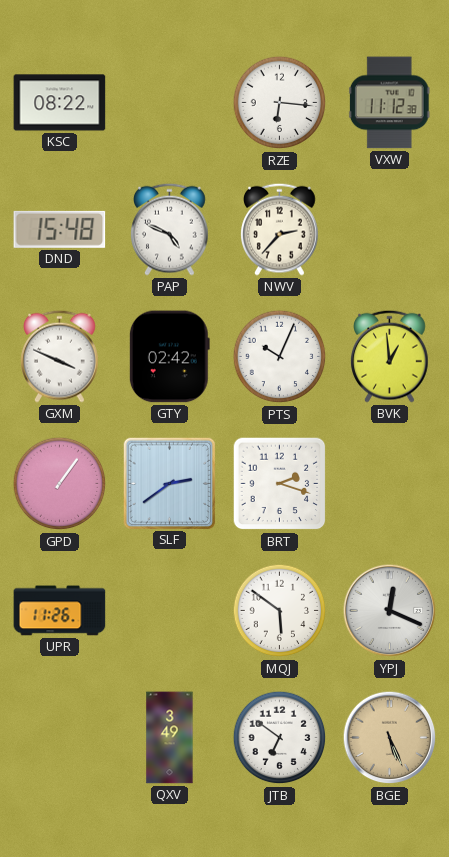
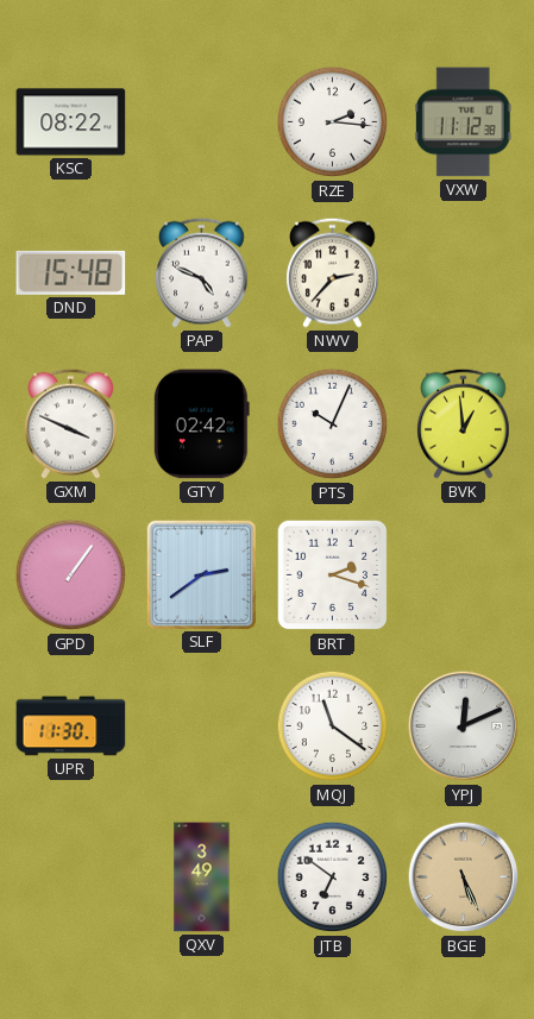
RZE: 6:16 -> 2:16
UPR: 11:26 -> 11:30
MQJ: 5:51 -> 11:21
YPJ: 12:19 -> 12:11
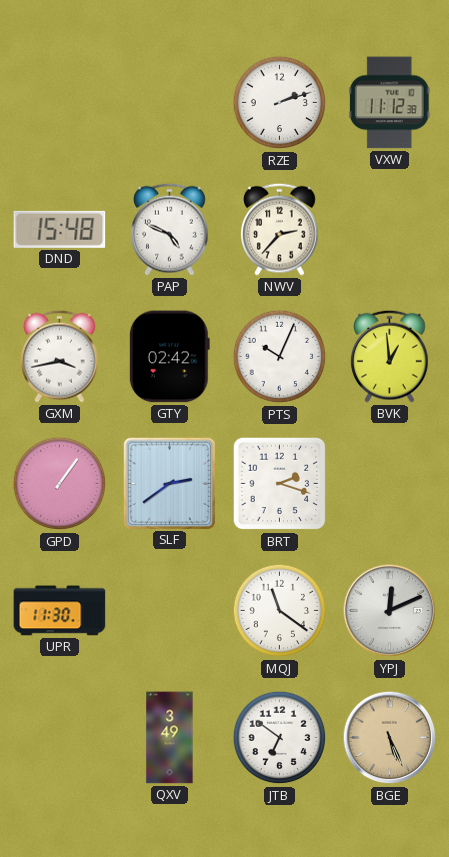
KSC: 08:22 -> none
RZE: 2:16 -> 2:12
GXM: 3:49 -> 3:43
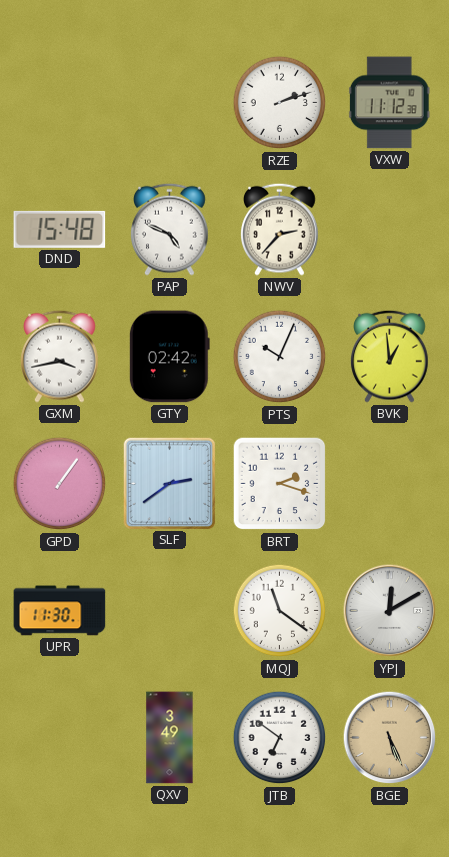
YPJ: 12:11 -> 12:10
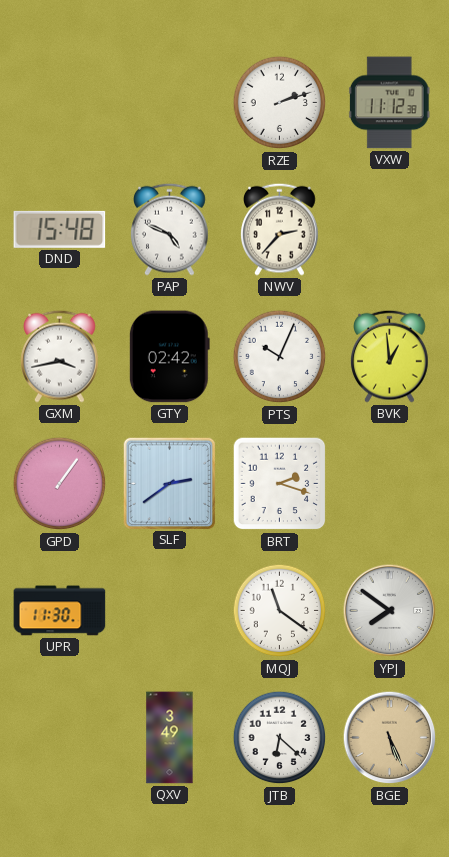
YPJ: 12:10 -> 7:51
JTB: 6:51 -> 6:22
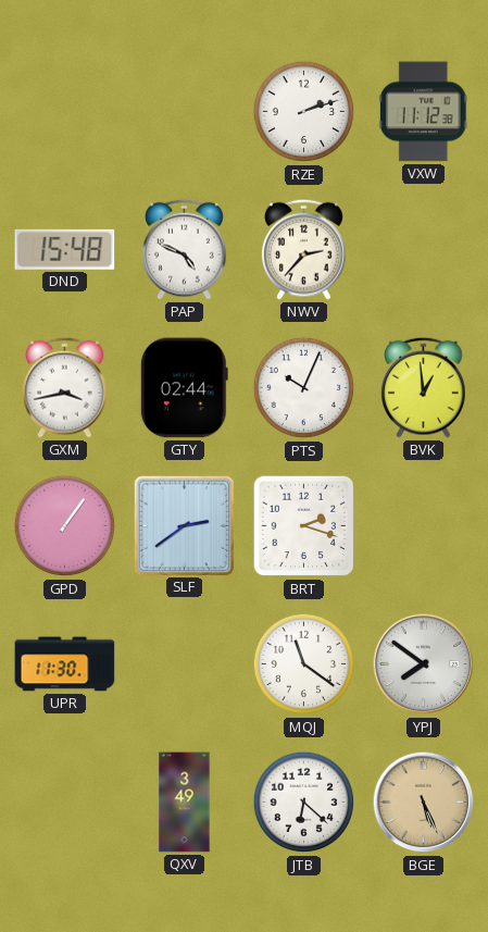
GTY: 02:42 -> 02:44
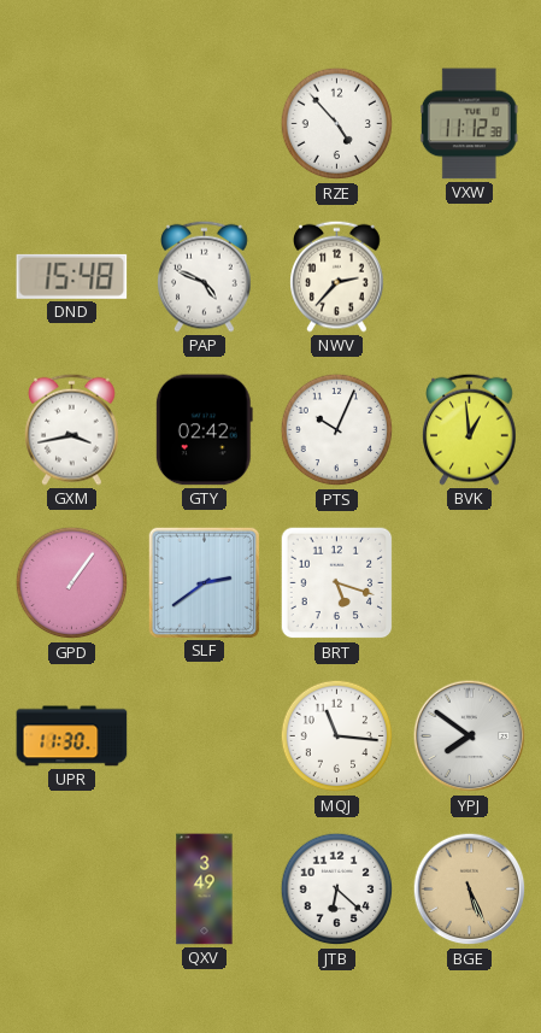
RZE: 2:12 -> 4:53
GTY: 02:44 -> 02:42
BRT: 2:18 -> 5:18
MQJ: 11:21 -> 11:16
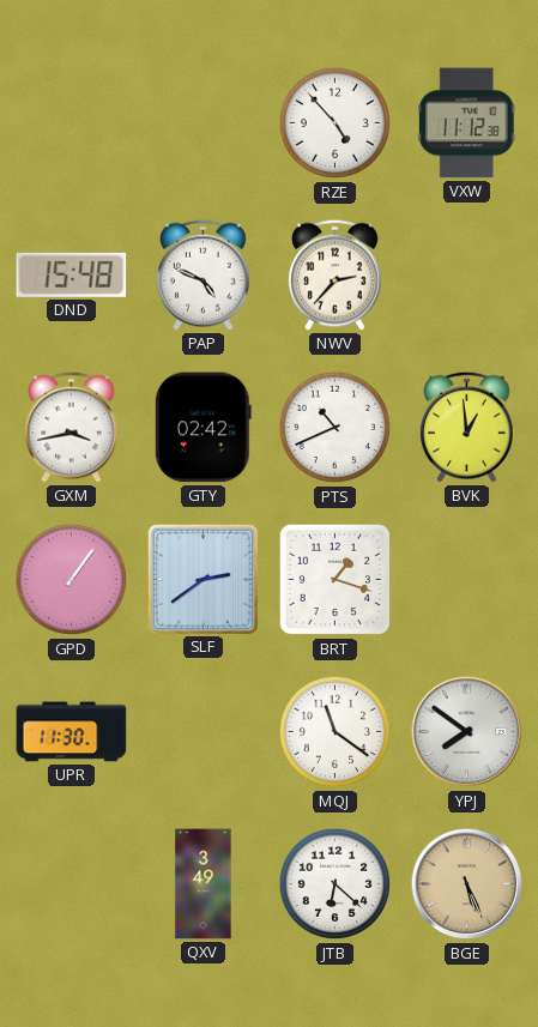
PTS: 10:04 -> 10:41
BRT: 5:18 -> 1:18
MQJ: 11:16 -> 11:21
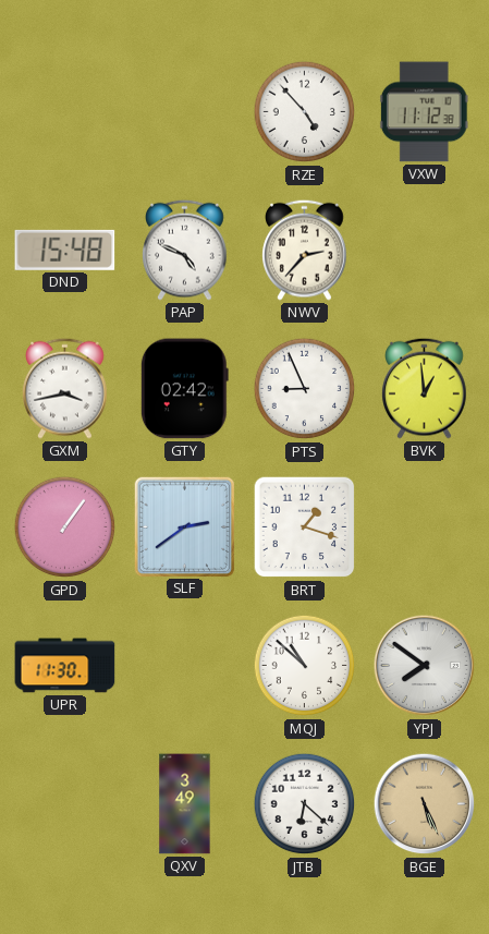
PTS: 10:41 -> 8:56
MQJ: 11:21 -> 10:52
